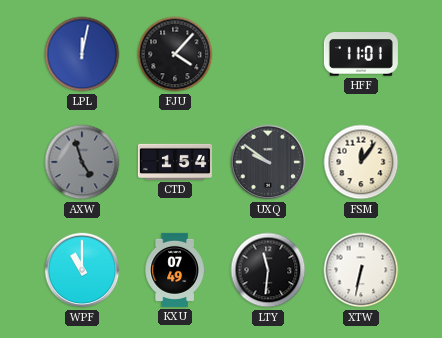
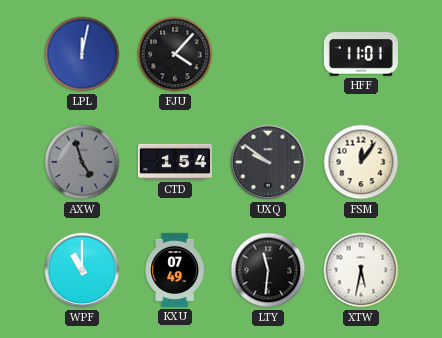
XTW: 6:32 -> 5:32
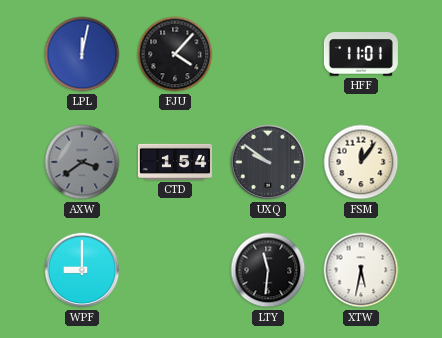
AXW: 4:57 -> 3:39
WPF: 11:00 -> 9:00
KXU: 07:49 -> none
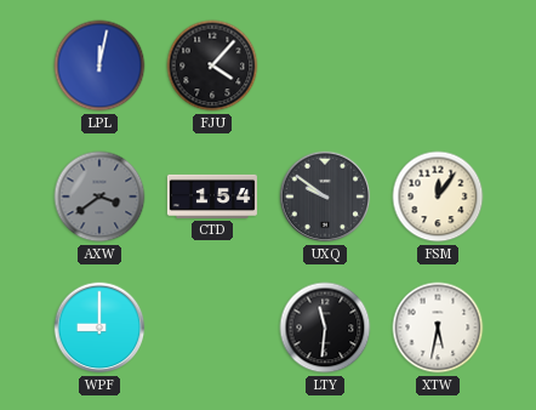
HFF: 11:01 -> none
